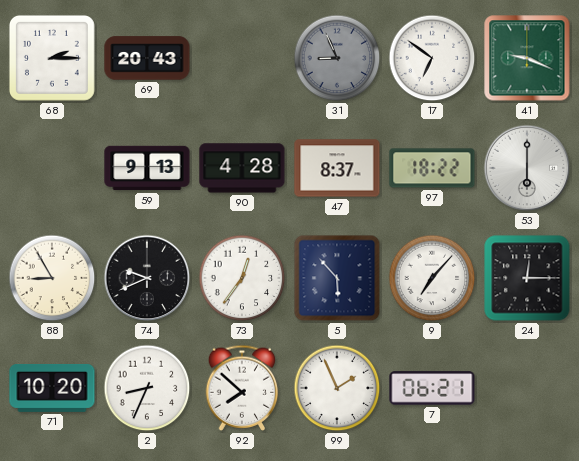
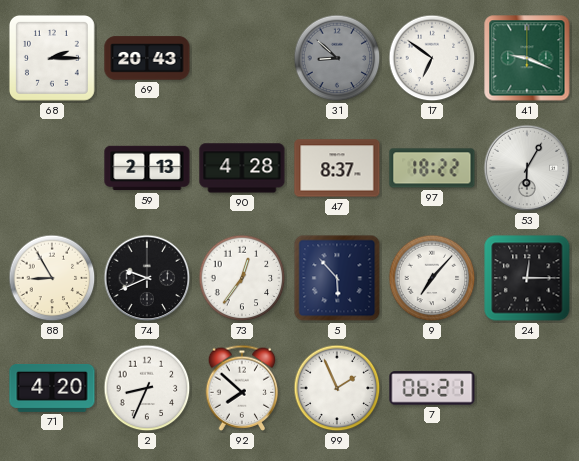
31: 8:56 -> 8:52
59: 9:13 -> 2:13
53: 6:00 -> 6:05
71: 10:20 -> 4:20
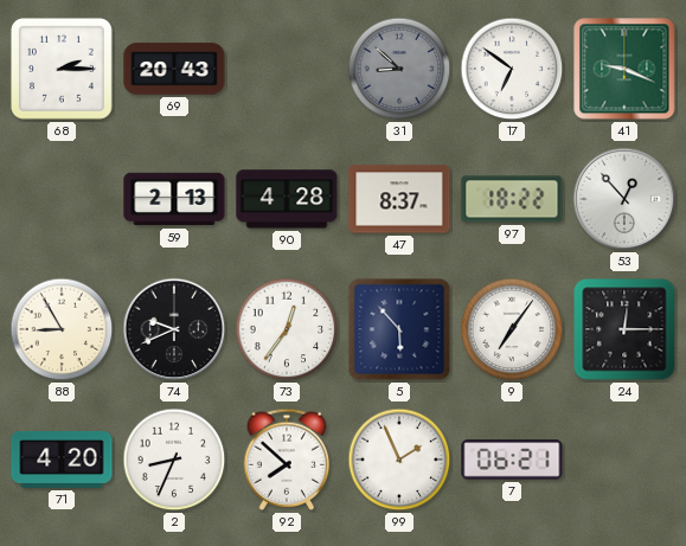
53: 6:05 -> 12:53
9: 7:07 -> 7:06
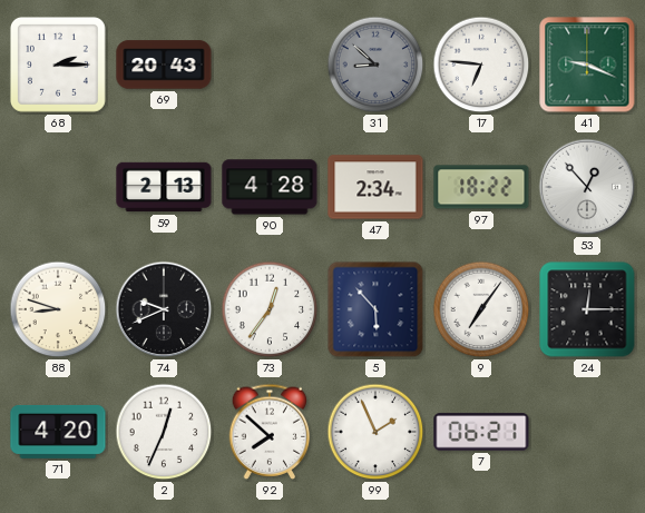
17: 6:51 -> 6:46
47: 8:37 -> 2:34
88: 8:55 -> 8:48
2: 8:34 -> 12:34
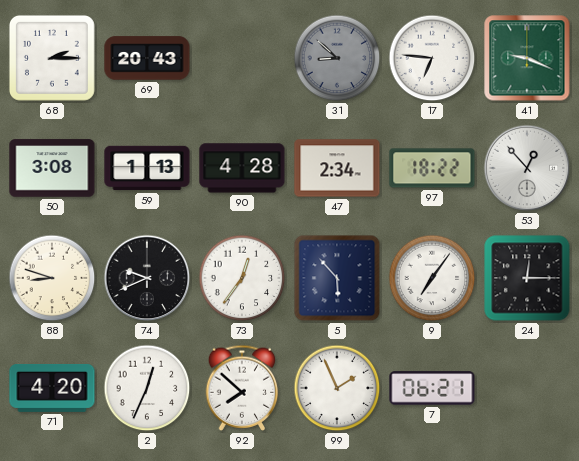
50: none -> 3:08
59: 2:13 -> 1:13
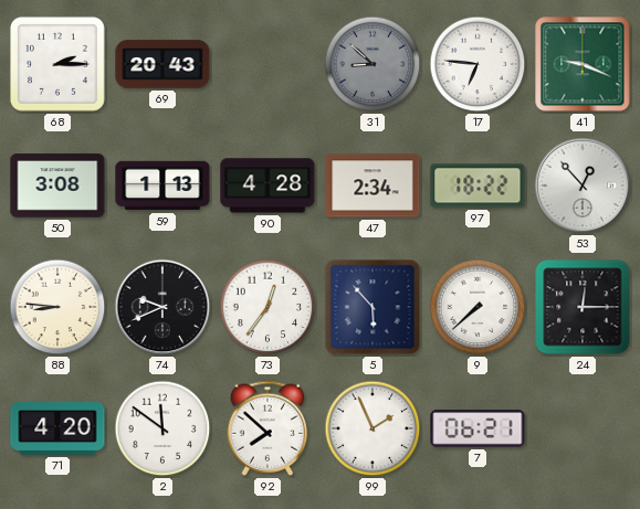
88: 8:48 -> 8:46
9: 7:06 -> 7:38
2: 12:34 -> 11:51
